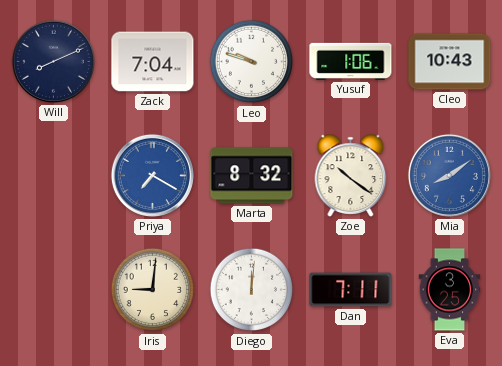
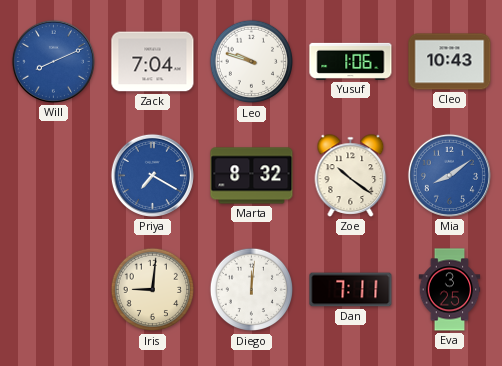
Will dial: navy -> blue
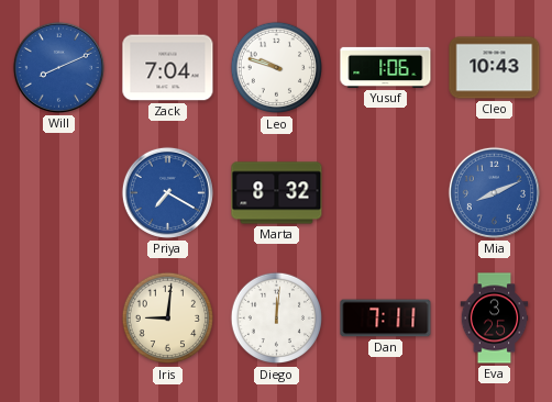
Zoe: 10:21 -> none
Mia: 8:09 -> 8:11
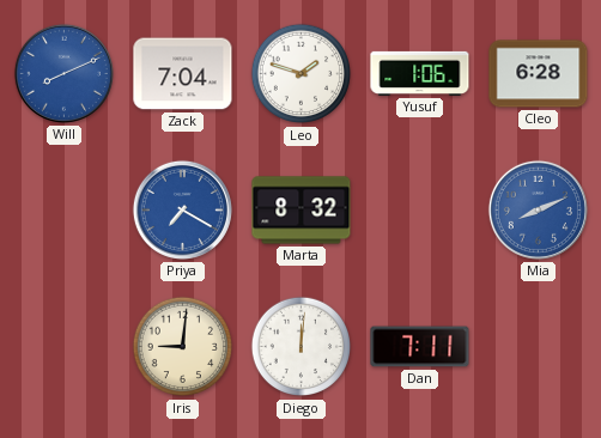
Leo: 9:48 -> 1:48
Cleo: 10:43 -> 6:28
Eva: 3:25 -> none
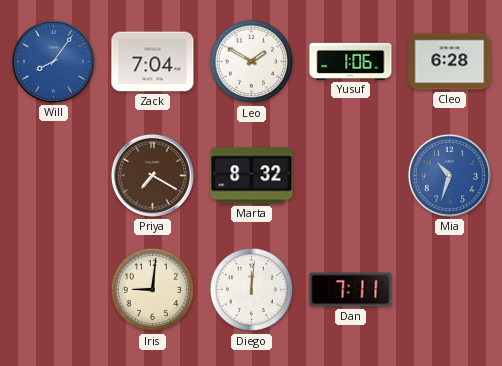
Will: 8:11 -> 8:06
Leo: 1:48 -> 1:50
Priya dial: blue -> brown
Mia: 8:11 -> 10:33
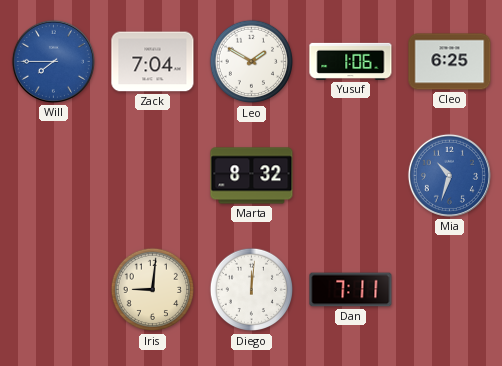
Will: 8:06 -> 7:45
Cleo: 6:28 -> 6:25
Priya: 7:20 -> none
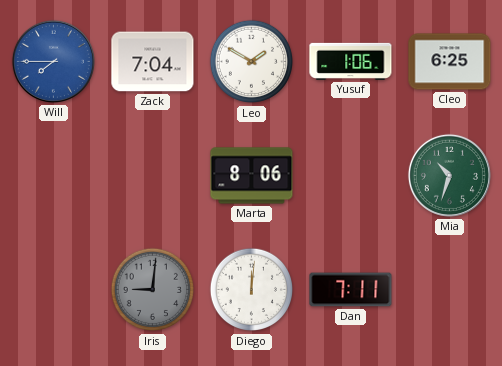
Marta: 8:32 -> 8:06
Mia dial: blue -> green
Iris dial: cream -> grey
